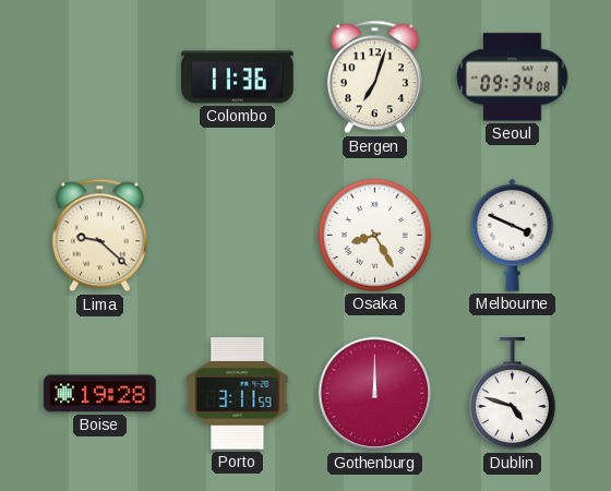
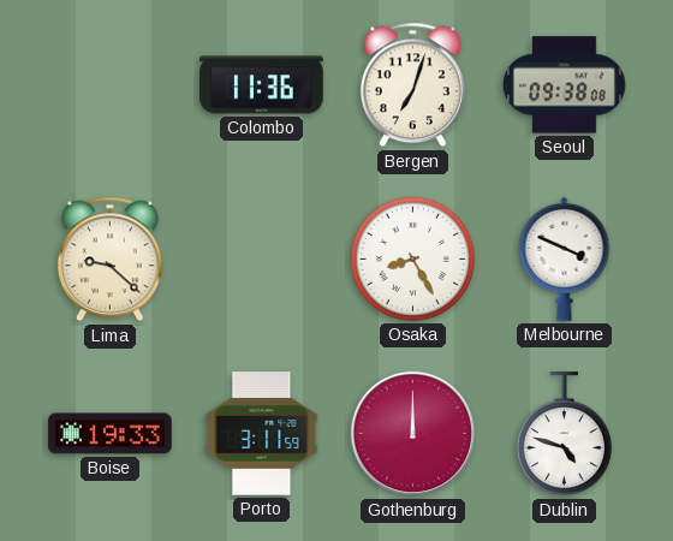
Seoul: 09:34 -> 09:38
Boise: 19:28 -> 19:33
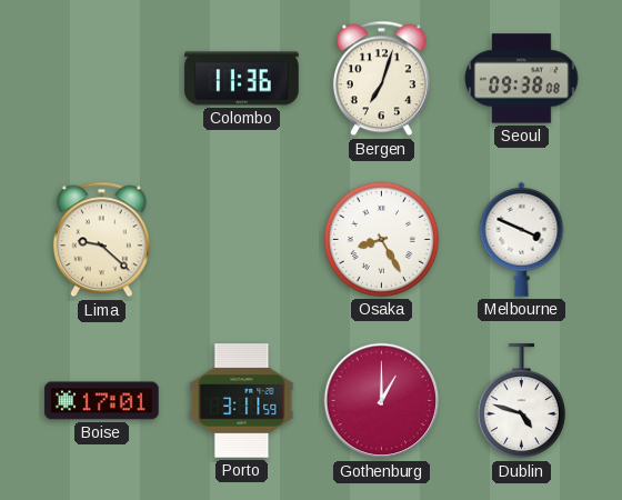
Boise: 19:33 -> 17:01
Gothenburg: 12:00 -> 1:00
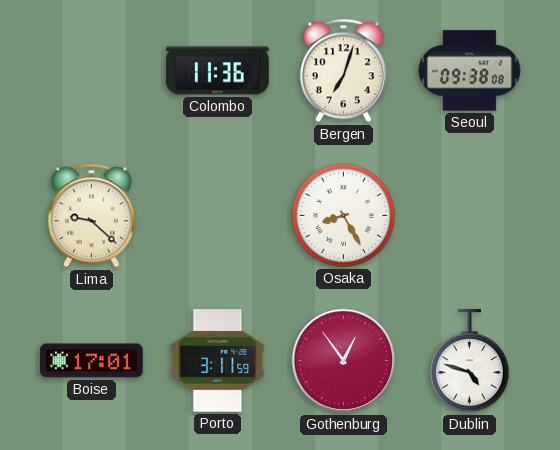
Melbourne: 3:49 -> none
Gothenburg: 1:00 -> 12:54
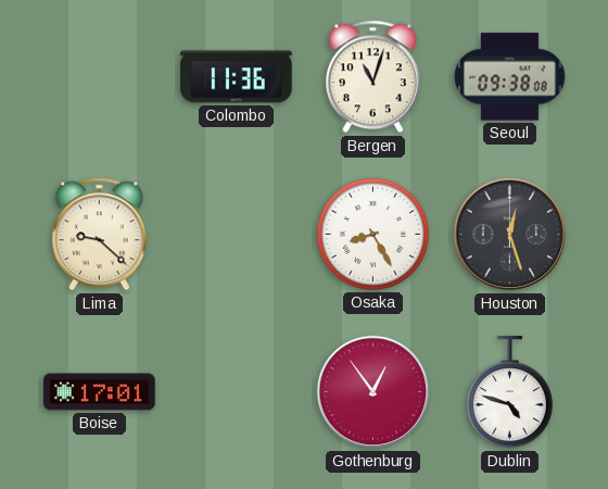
Bergen: 7:03 -> 11:03
Houston: none -> 12:27
Porto: 3:11 -> none
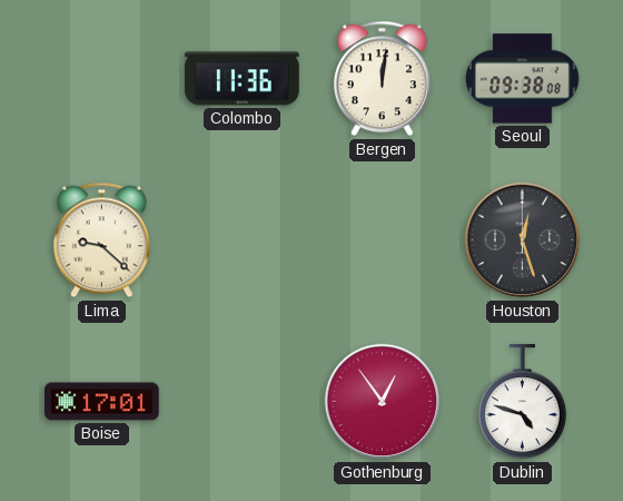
Bergen: 11:03 -> 12:01
Osaka: 8:25 -> none
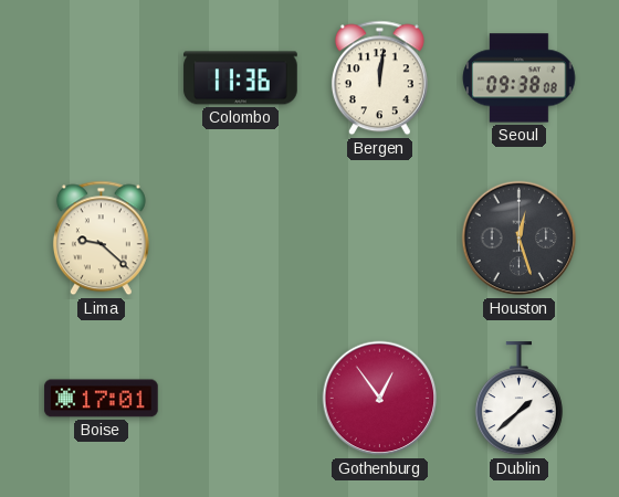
Dublin: 4:48 -> 1:38
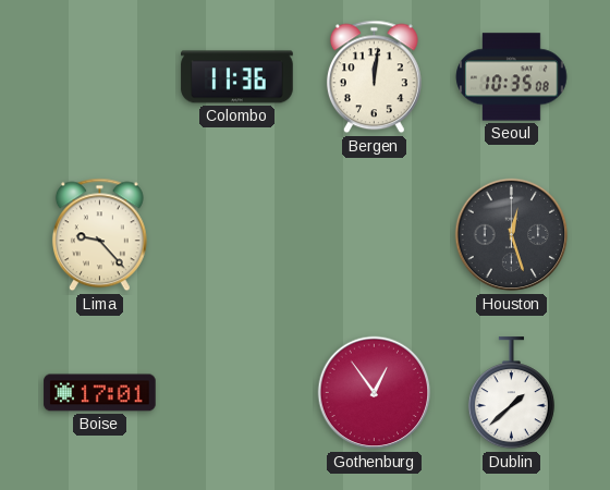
Seoul: 09:38 -> 10:35
Lima: 9:22 -> 9:23
